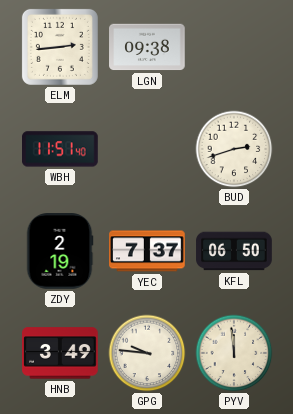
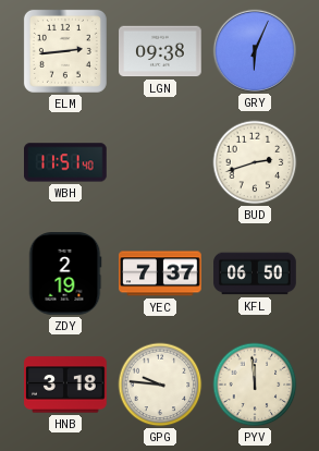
GRY: none -> 6:04
HNB: 3:49 -> 3:18
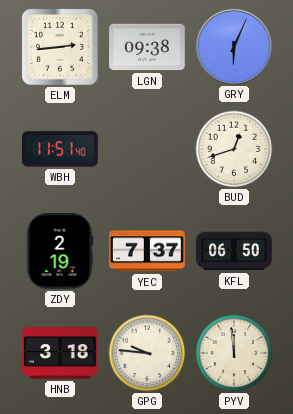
BUD: 2:42 -> 12:42
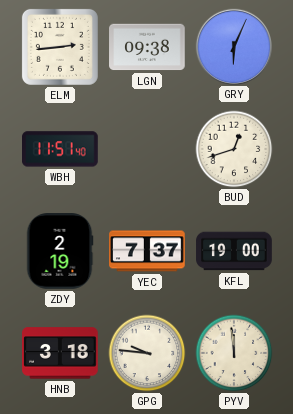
KFL: 06:50 -> 19:00
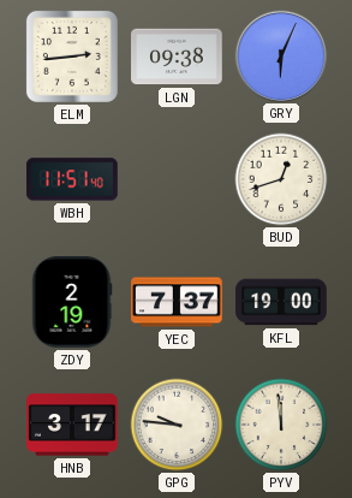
HNB: 3:18 -> 3:17
